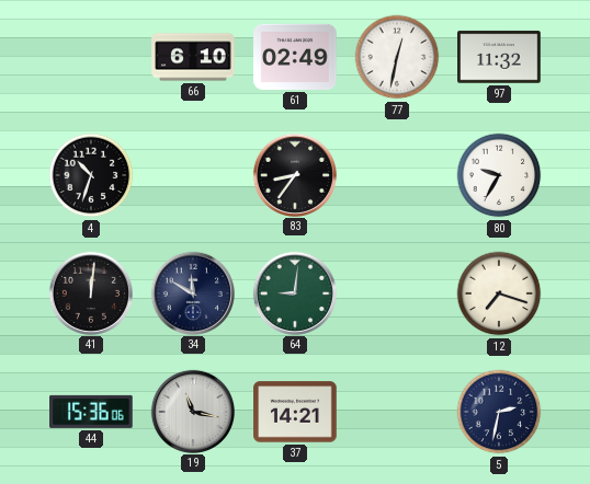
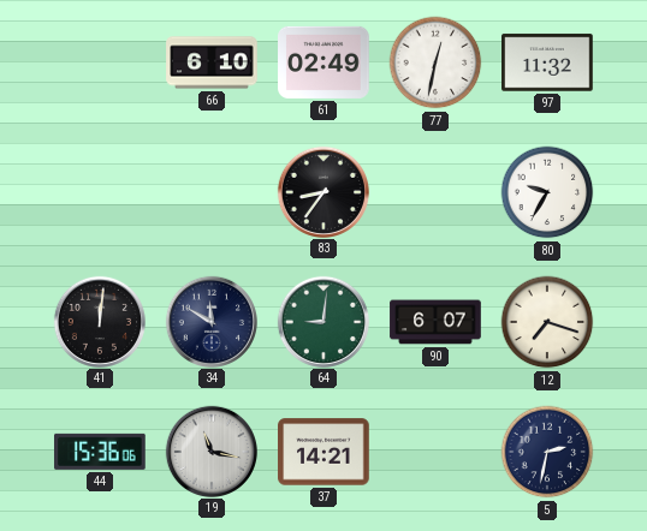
4: 10:33 -> none
90: none -> 6:07
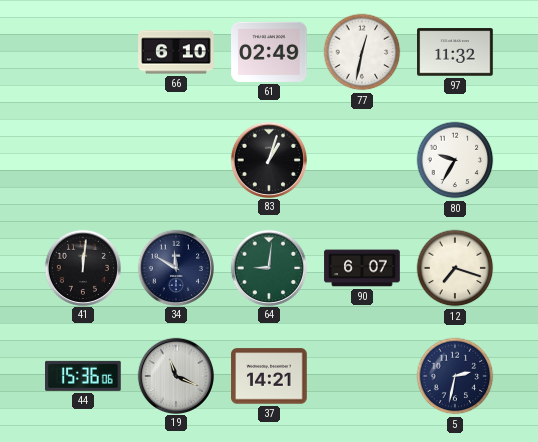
83: 8:36 -> 1:03
19: 11:17 -> 11:19
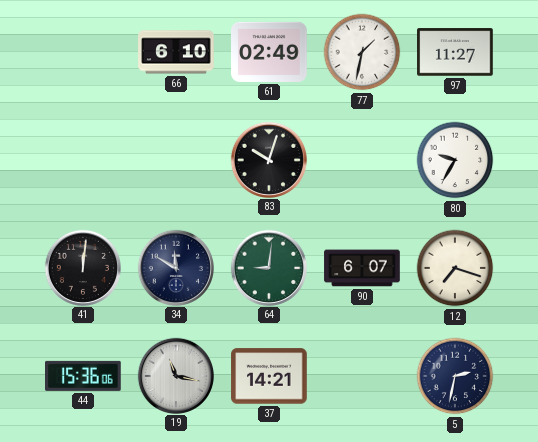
77: 12:32 -> 1:32
97: 11:32 -> 11:27
83: 1:03 -> 10:03
19: 11:19 -> 11:17
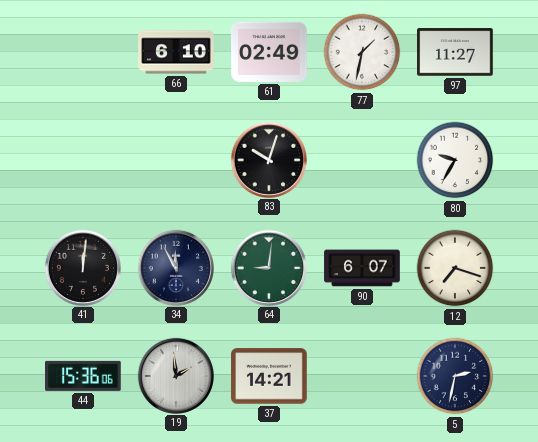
34: 11:50 -> 11:55
19: 11:17 -> 1:59
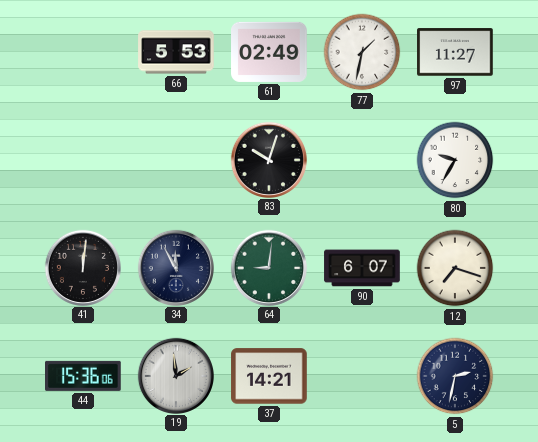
66: 6:10 -> 5:53
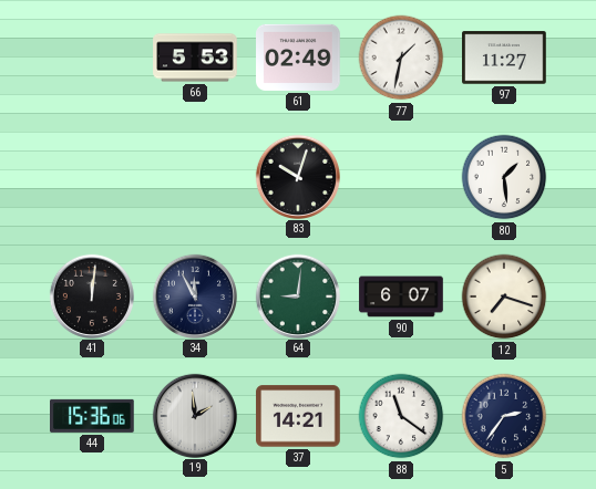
80: 9:35 -> 1:29
88: none -> 11:21
5: 2:32 -> 2:36
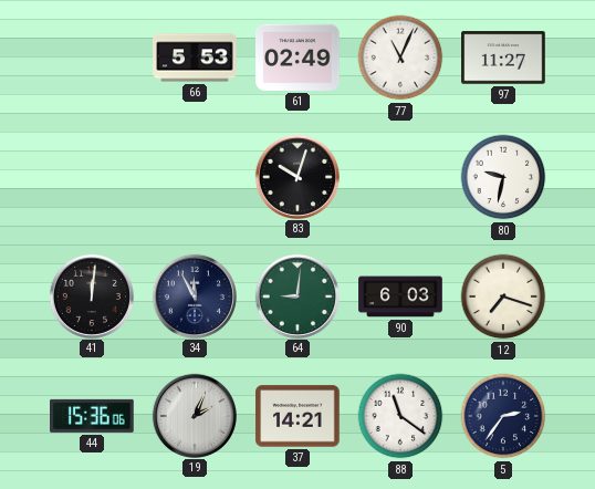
77: 1:32 -> 11:04
80: 1:29 -> 9:32
90: 6:07 -> 6:03
19: 1:59 -> 2:04
